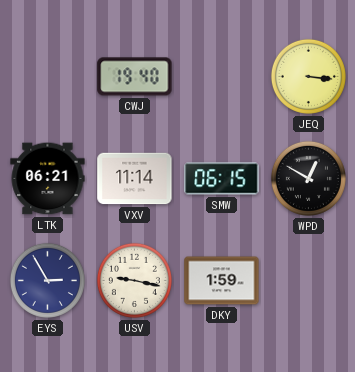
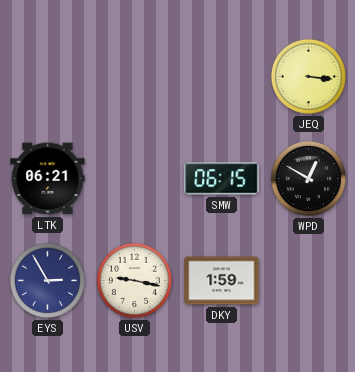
CWJ: 19:40 -> none
VXV: 11:14 -> none
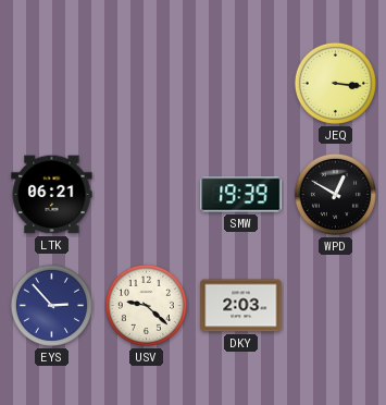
SMW: 06:15 -> 19:39
EYS: 2:55 -> 2:53
USV: 9:17 -> 9:22
DKY: 1:59 -> 2:03
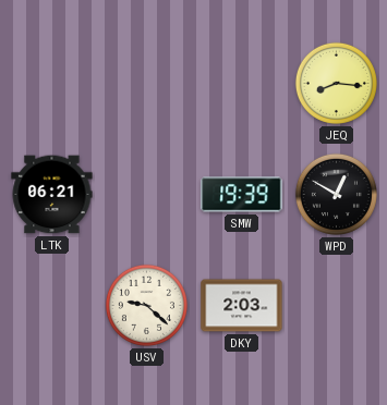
JEQ: 3:16 -> 8:16
EYS: 2:53 -> none
